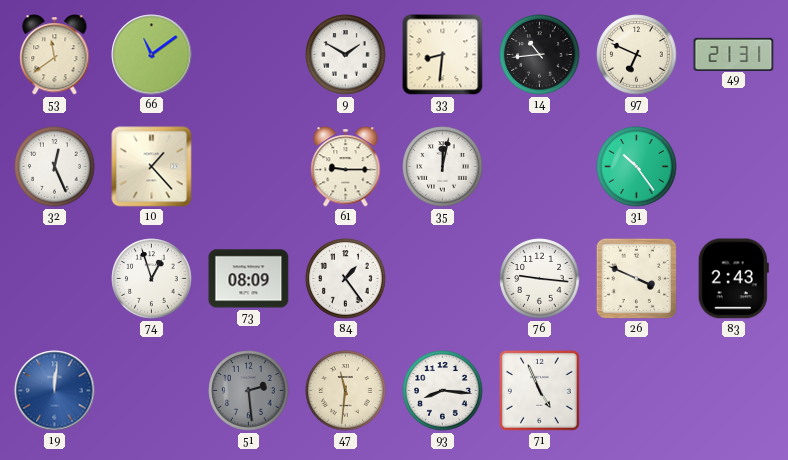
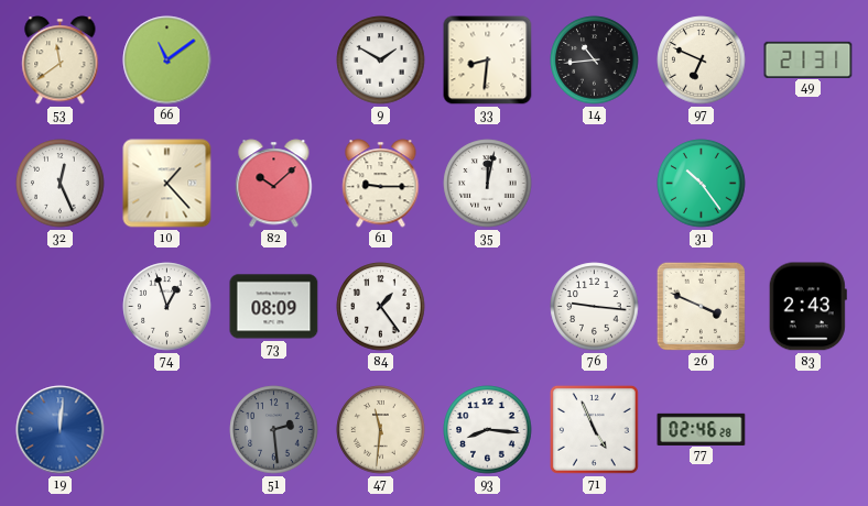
82: none -> 10:08
77: none -> 02:46
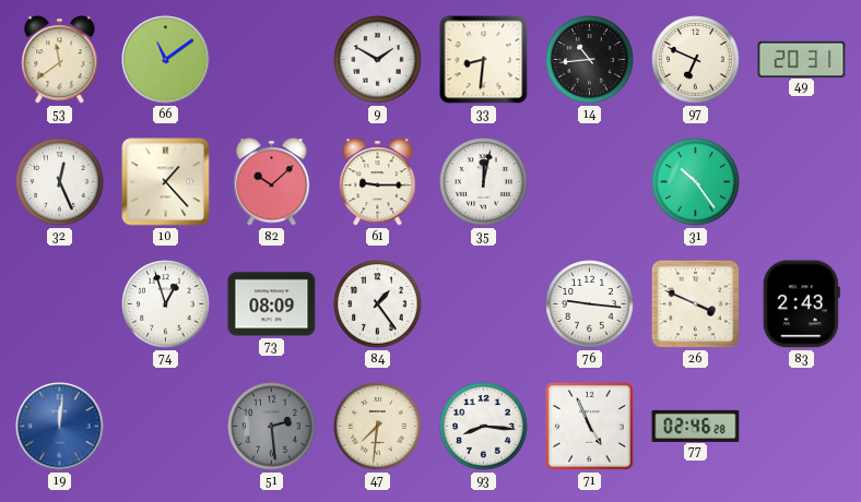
49: 21:31 -> 20:31
47: 11:31 -> 7:31
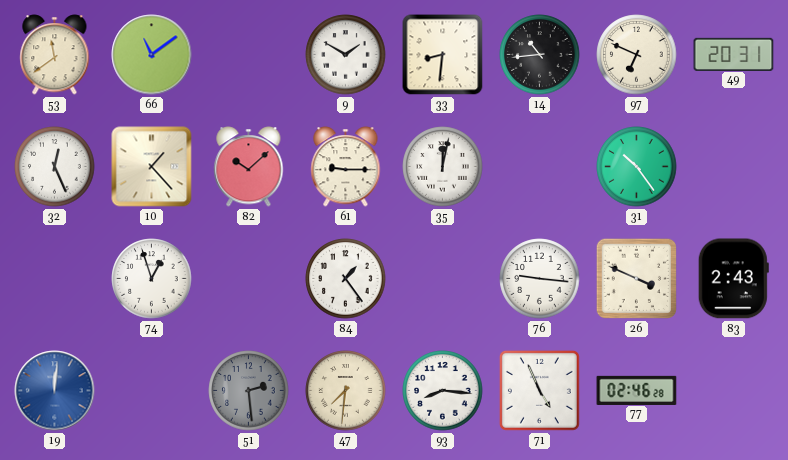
73: 08:09 -> none
